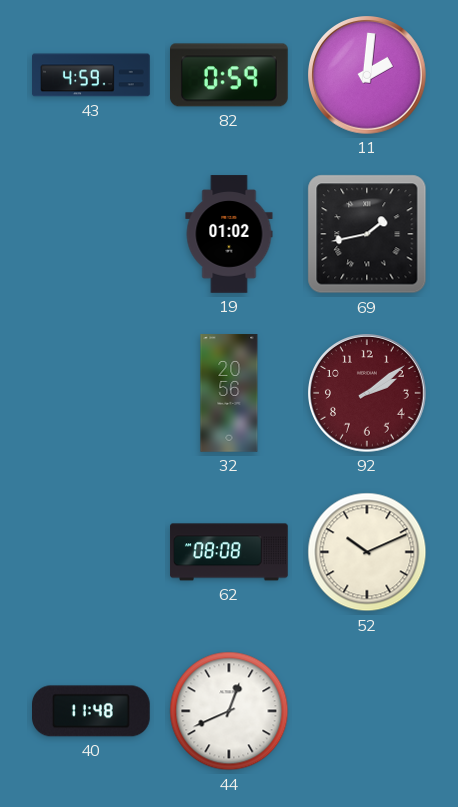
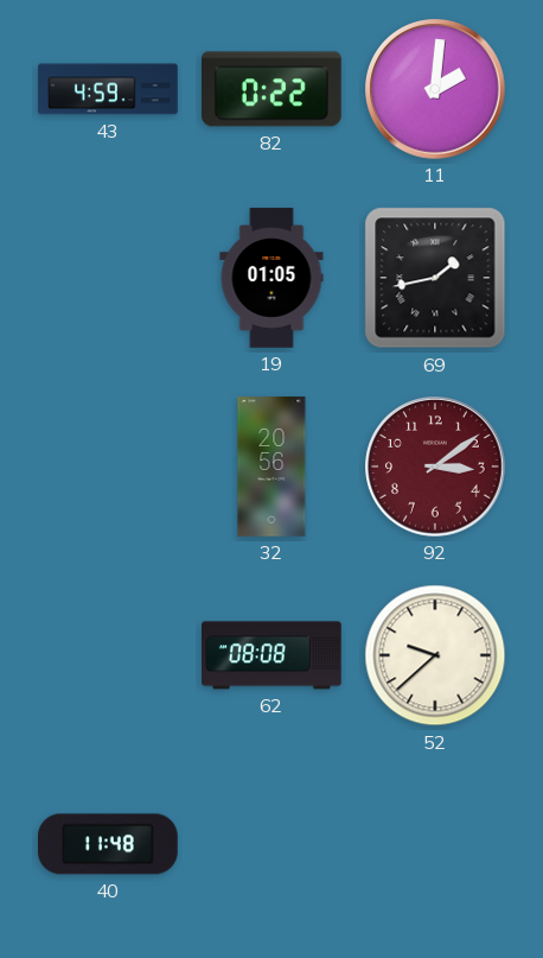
82: 0:59 -> 0:22
19: 01:02 -> 01:05
92: 2:09 -> 3:09
52: 10:11 -> 9:38
44: 12:41 -> none
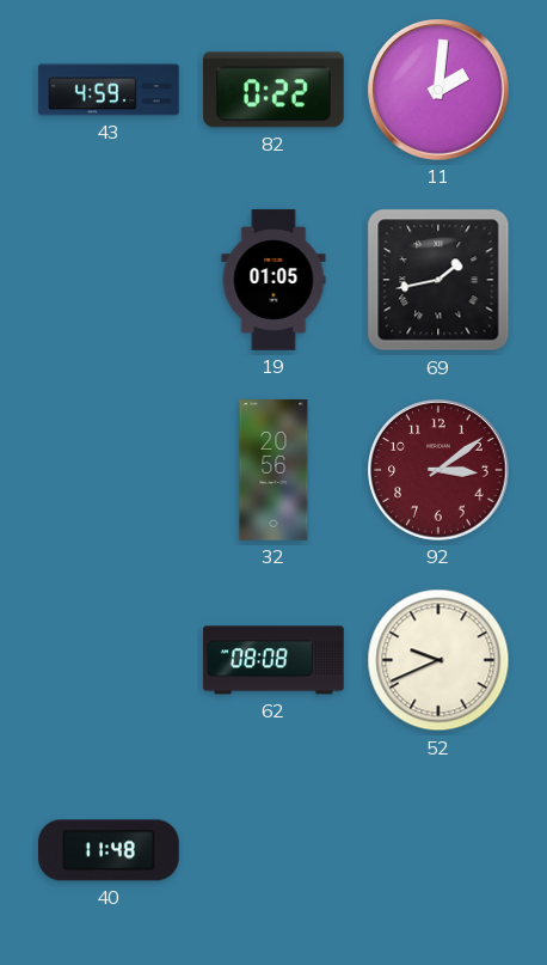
52: 9:38 -> 9:41
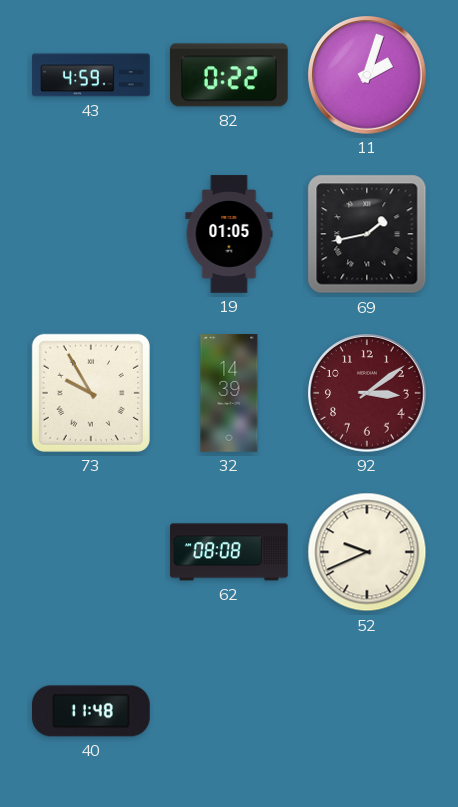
11: 2:01 -> 2:03
73: none -> 9:55
32: 20:56 -> 14:39
